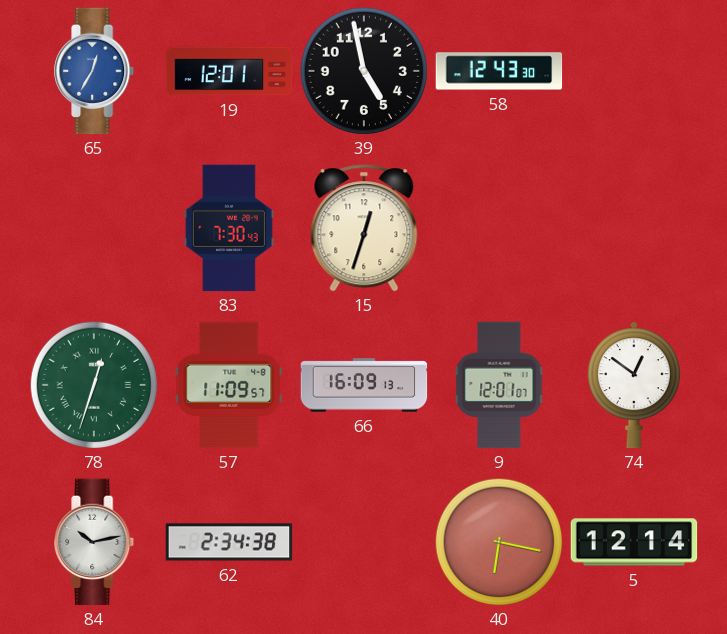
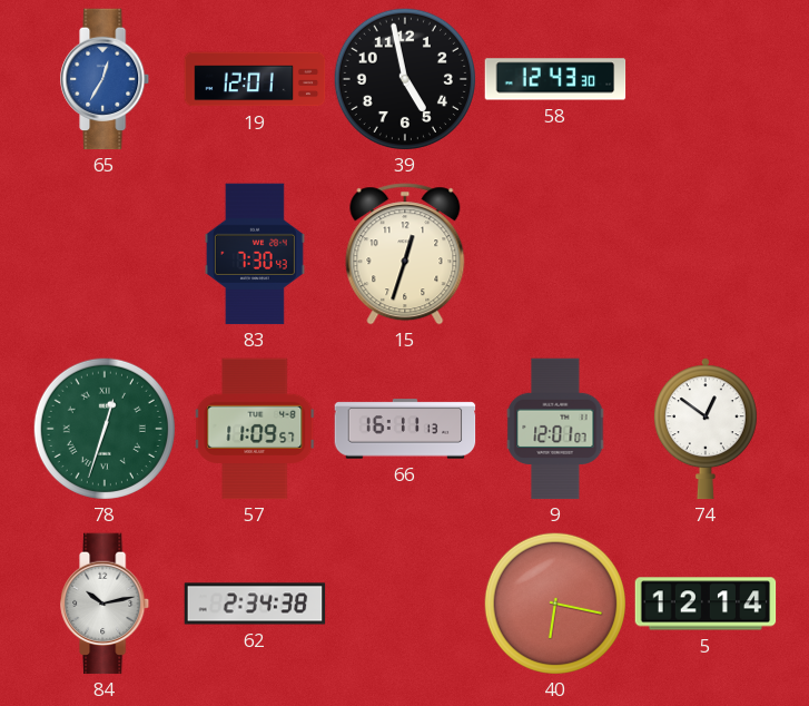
66: 16:09 -> 16:11
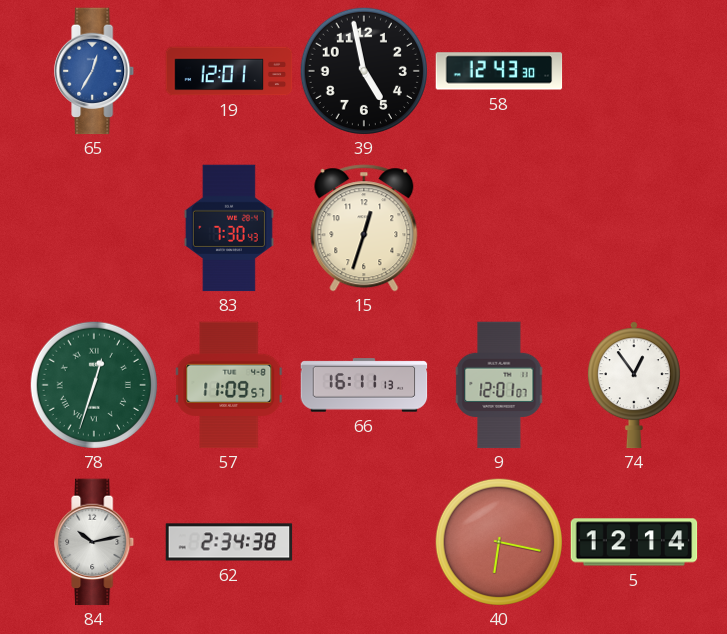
74: 12:51 -> 12:54
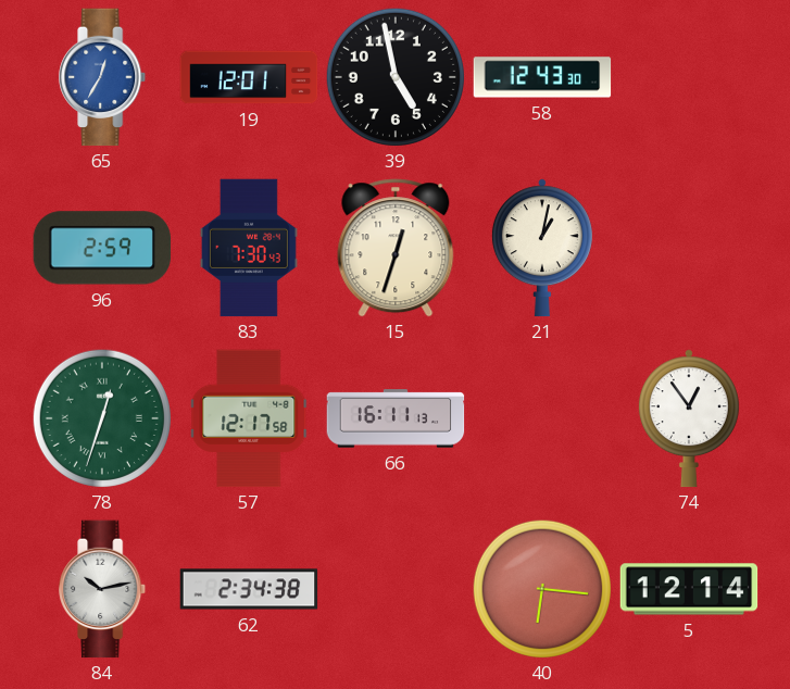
96: none -> 2:59
21: none -> 1:02
57: 11:09 -> 12:17
9: 12:01 -> none
40: 6:17 -> 6:16
